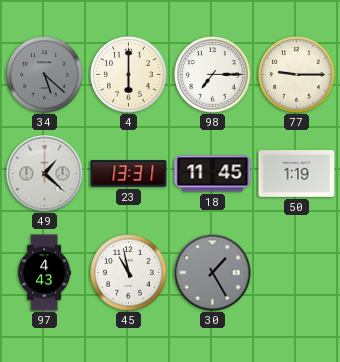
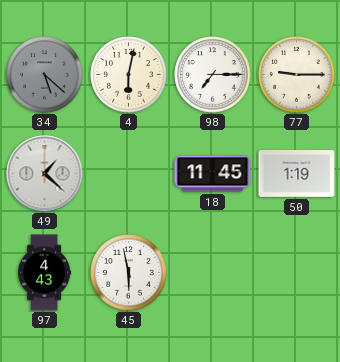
4: 6:00 -> 6:02
23: 13:31 -> none
45: 10:58 -> 5:58
30: 1:25 -> none
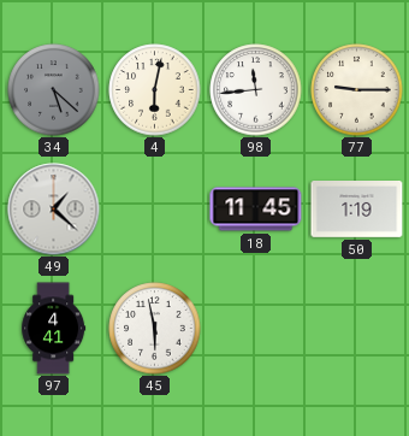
98: 7:15 -> 11:44
97: 4:43 -> 4:41
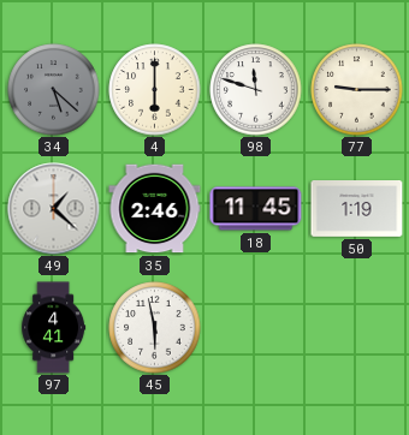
4: 6:02 -> 6:00
98: 11:44 -> 11:48
35: none -> 2:46
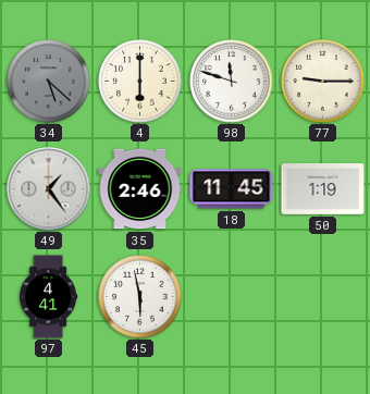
49: 1:22 -> 1:24
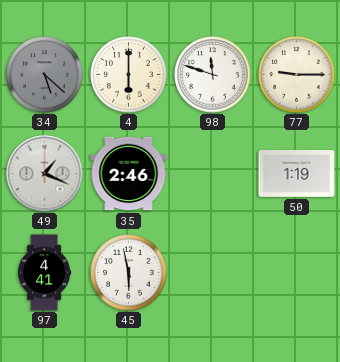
49: 1:24 -> 1:19
18: 11:45 -> none
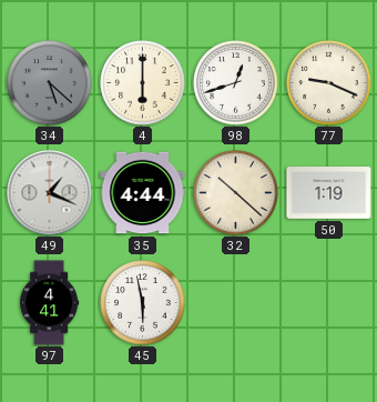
98: 11:48 -> 12:42
77: 9:15 -> 9:19
35: 2:46 -> 4:44
32: none -> 10:22
